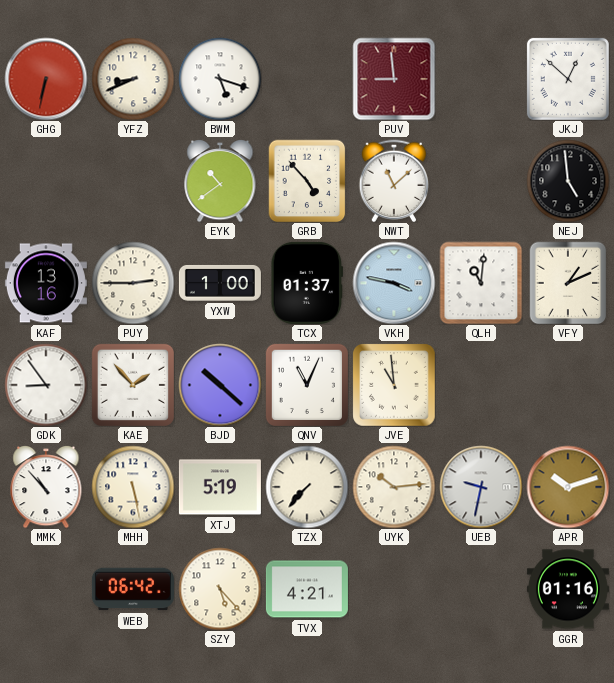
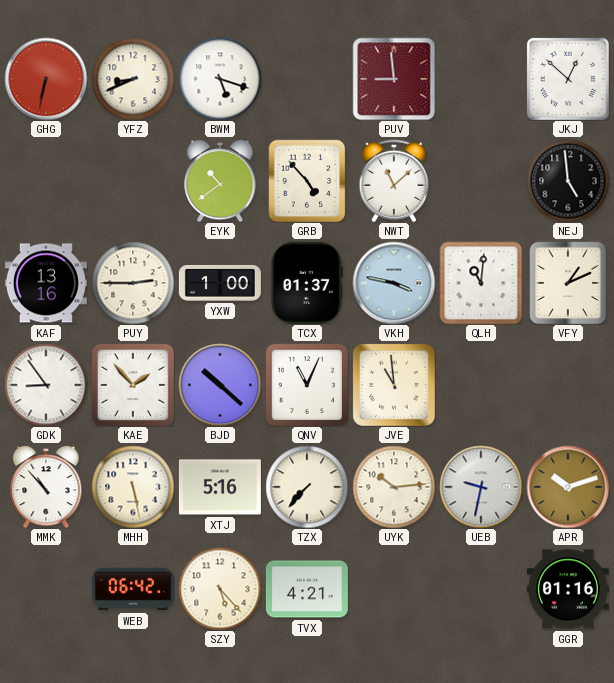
XTJ: 5:19 -> 5:16
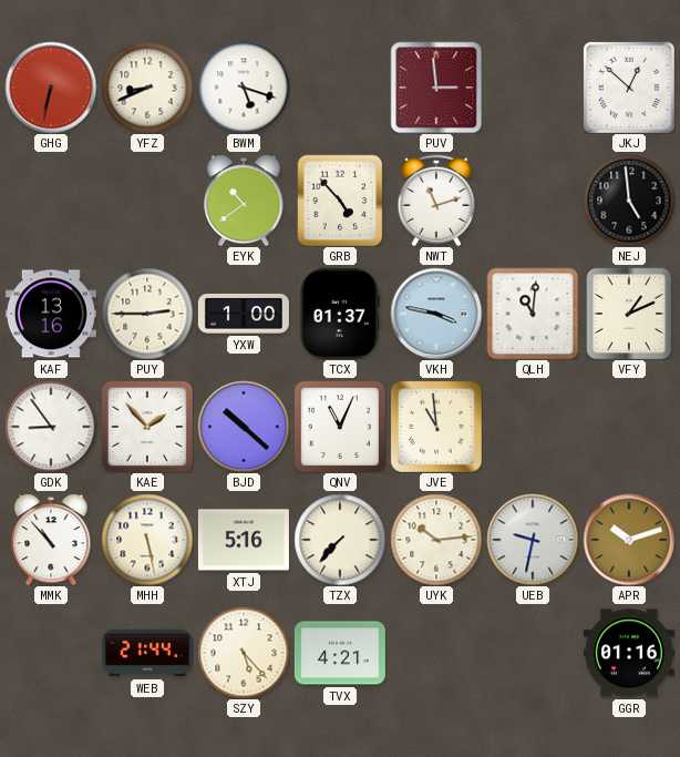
PUV: 8:59 -> 2:59
NWT: 11:08 -> 11:12
WEB: 06:42 -> 21:44
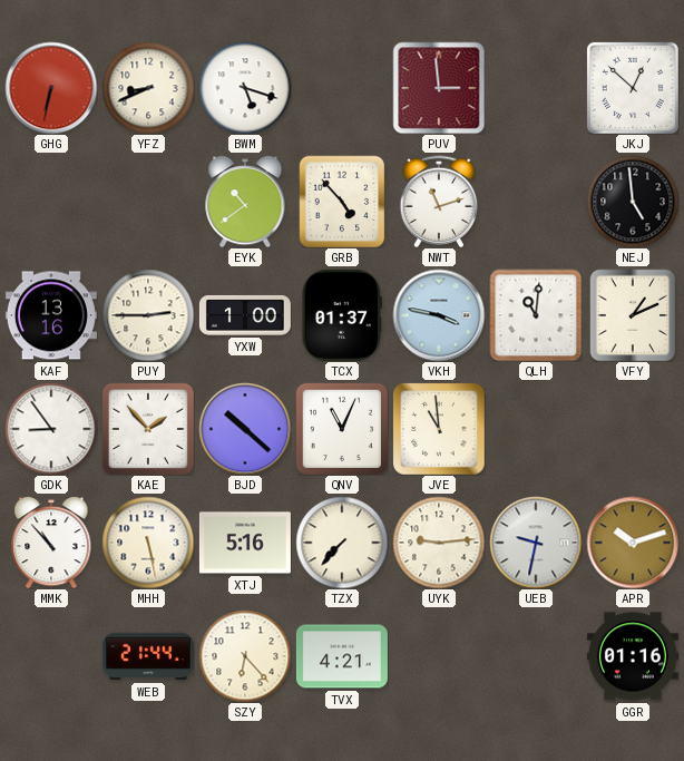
UYK: 10:14 -> 9:14
SZY: 5:23 -> 6:23
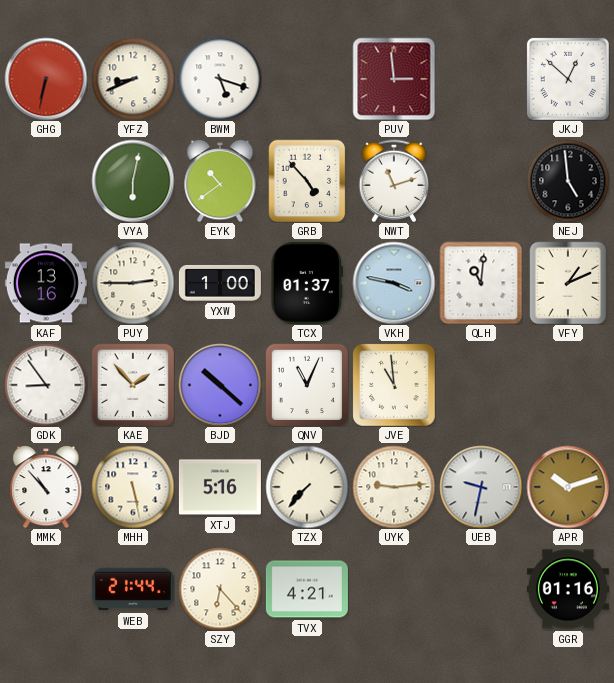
VYA: none -> 6:02
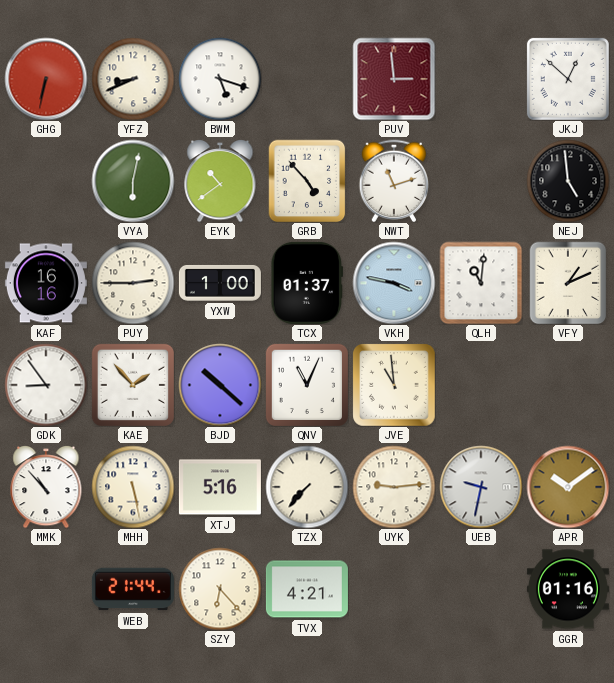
KAF: 13:16 -> 16:16
APR: 10:12 -> 10:09
